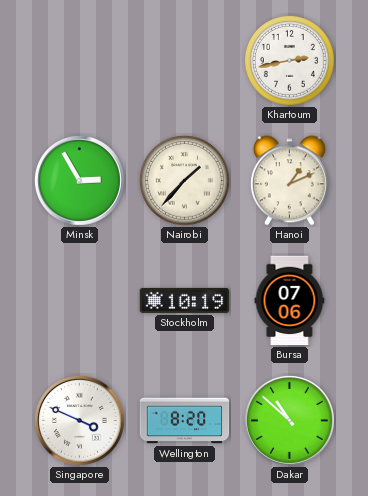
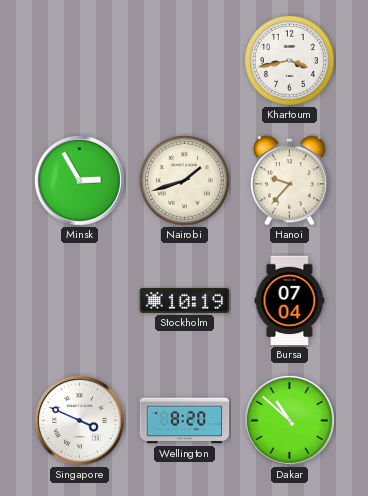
Khartoum: 2:43 -> 3:43
Nairobi: 1:37 -> 1:42
Hanoi: 1:11 -> 9:37
Bursa: 07:06 -> 07:04
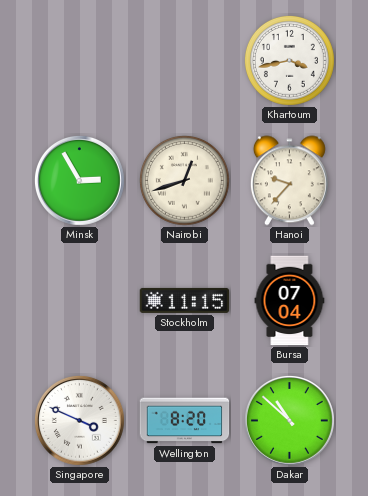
Nairobi: 1:42 -> 12:42
Stockholm: 10:19 -> 11:15
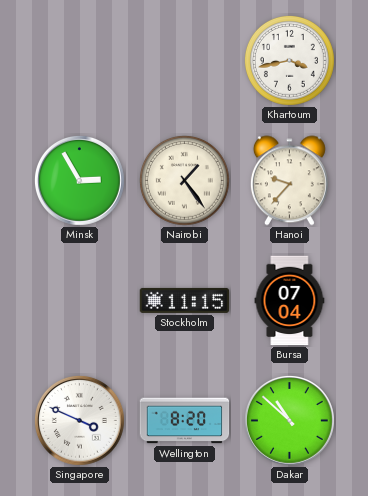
Nairobi: 12:42 -> 1:24
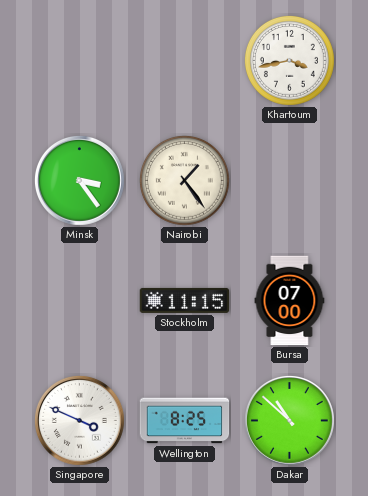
Minsk: 2:55 -> 3:24
Hanoi: 9:37 -> none
Bursa: 07:04 -> 07:00
Wellington: 8:20 -> 8:25
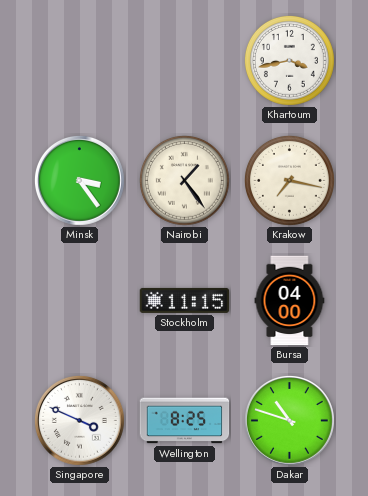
Krakow: none -> 7:17
Bursa: 07:00 -> 04:00
Dakar: 10:52 -> 10:48
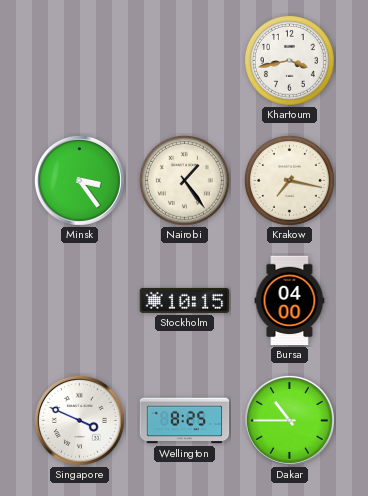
Stockholm: 11:15 -> 10:15
Dakar: 10:48 -> 10:45
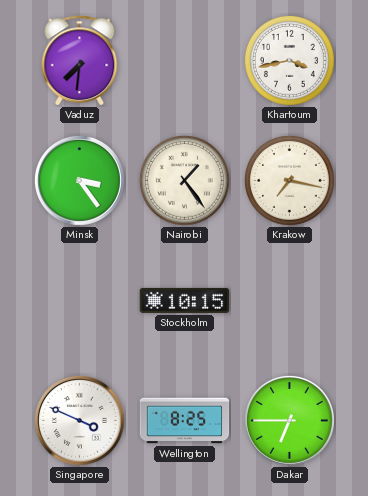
Vaduz: none -> 7:31
Bursa: 04:00 -> none
Dakar: 10:45 -> 6:45
